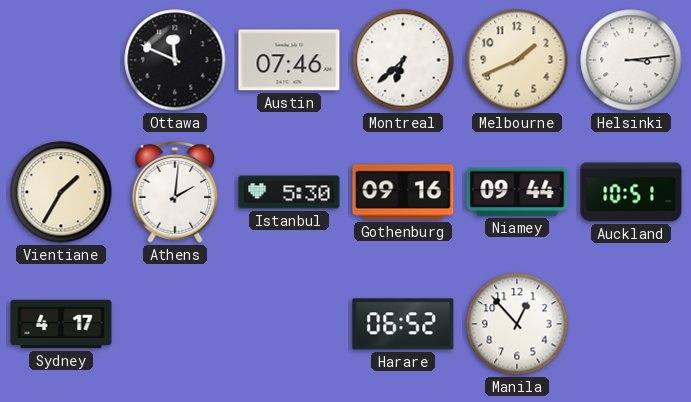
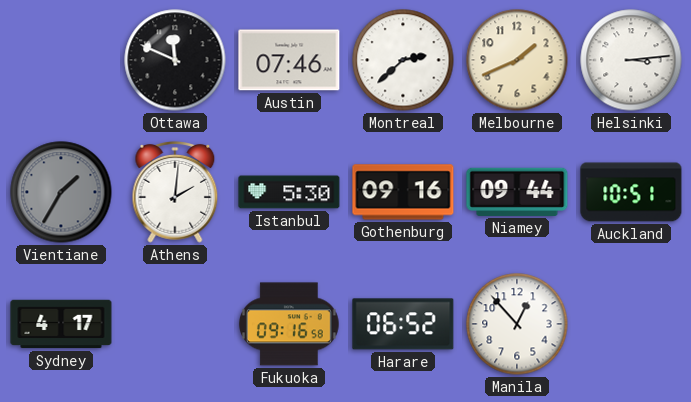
Montreal: 6:38 -> 2:38
Vientiane dial: cream -> grey
Fukuoka: none -> 09:16
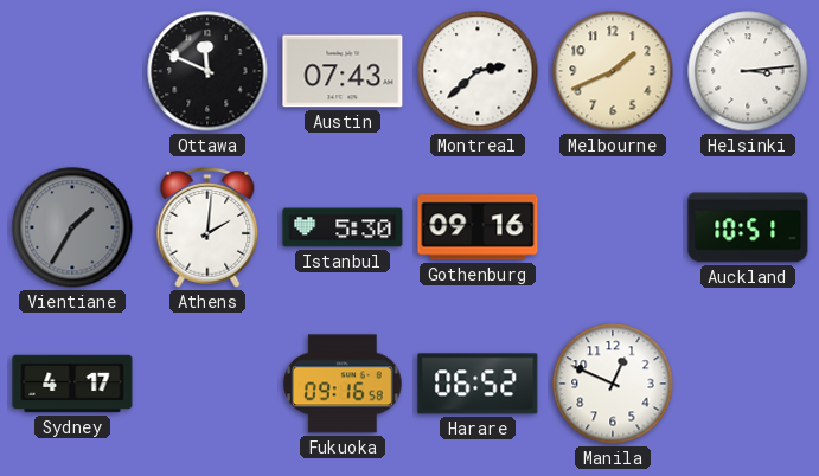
Austin: 07:46 -> 07:43
Niamey: 09:44 -> none
Manila: 12:53 -> 12:49
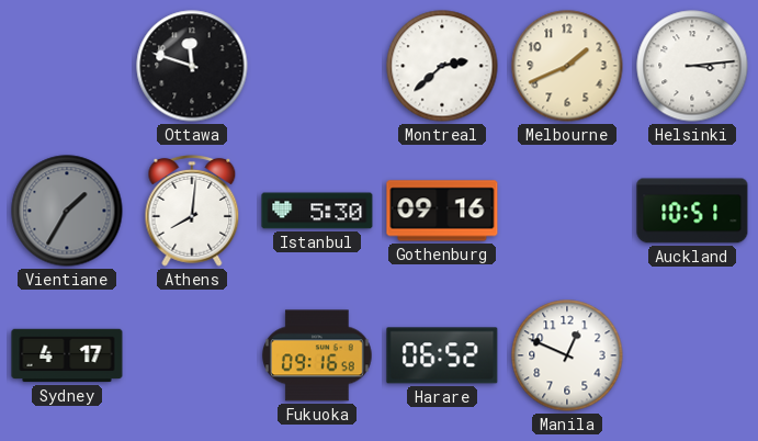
Ottawa: 11:49 -> 11:48
Austin: 07:43 -> none
Athens: 2:01 -> 8:01
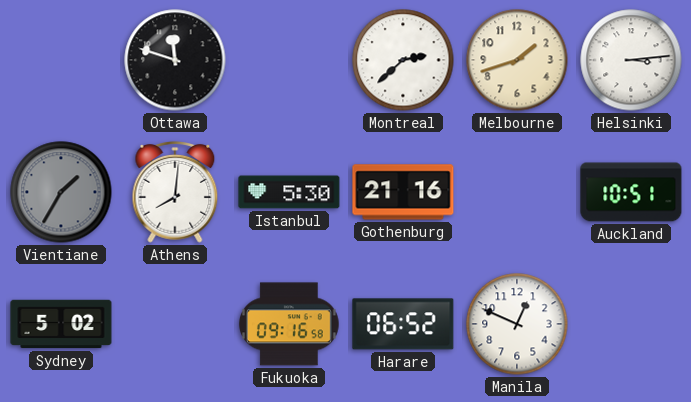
Melbourne: 1:41 -> 1:42
Gothenburg: 09:16 -> 21:16
Sydney: 4:17 -> 5:02
